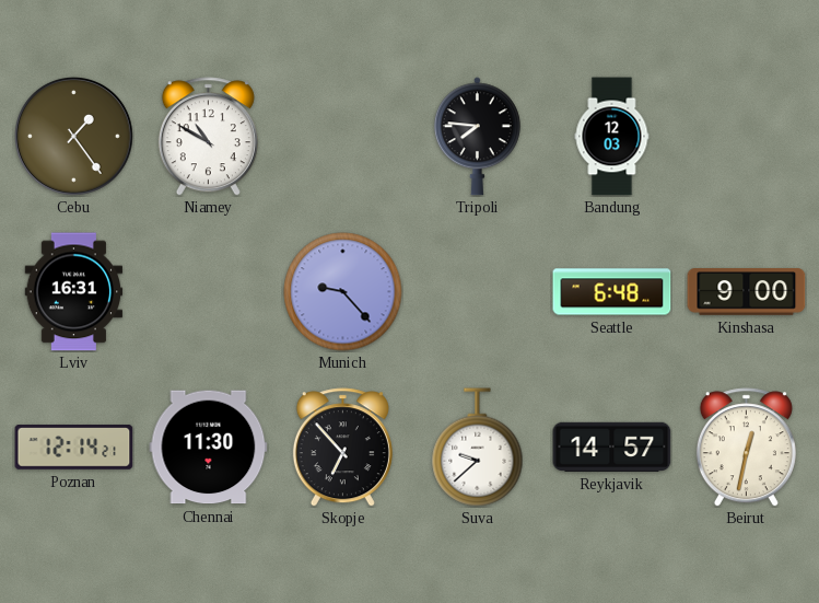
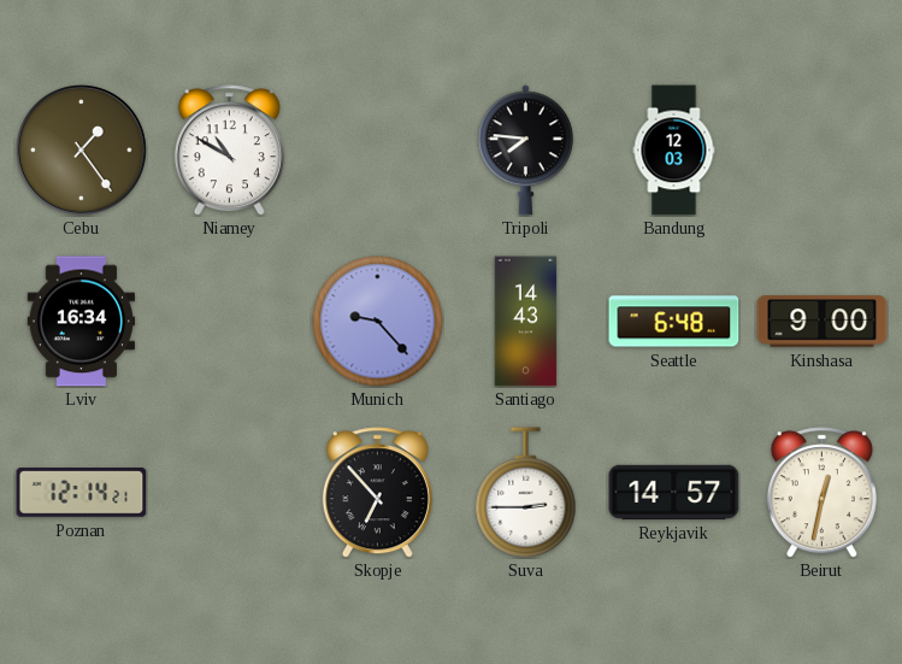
Lviv: 16:31 -> 16:34
Santiago: none -> 14:43
Chennai: 11:30 -> none
Suva: 9:38 -> 2:45
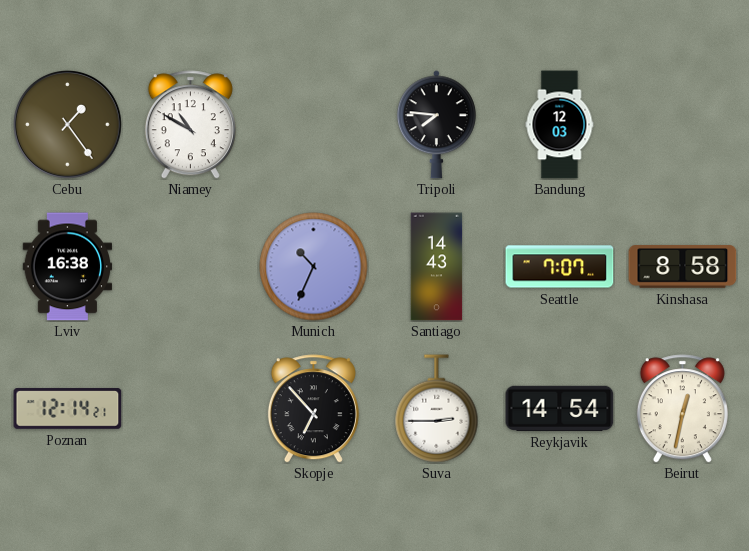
Lviv: 16:34 -> 16:38
Munich: 9:23 -> 10:34
Seattle: 6:48 -> 7:07
Kinshasa: 9:00 -> 8:58
Reykjavik: 14:57 -> 14:54
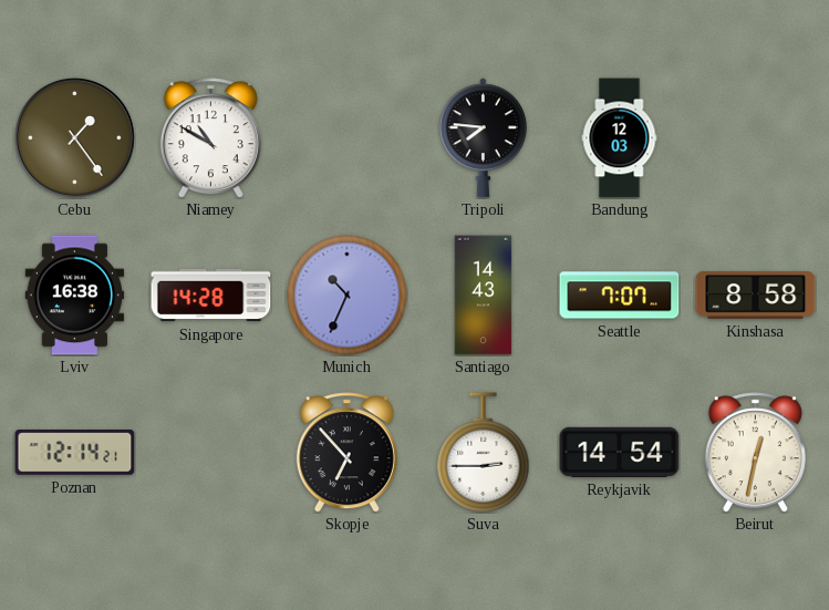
Singapore: none -> 14:28
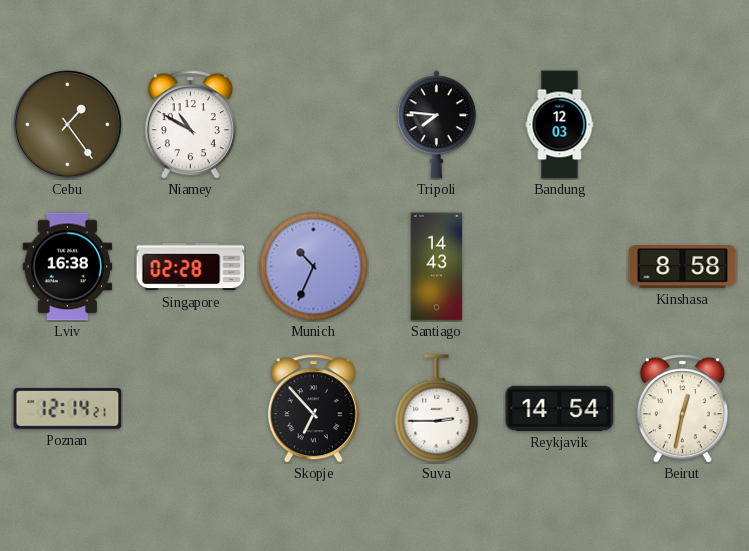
Singapore: 14:28 -> 02:28
Seattle: 7:07 -> none
